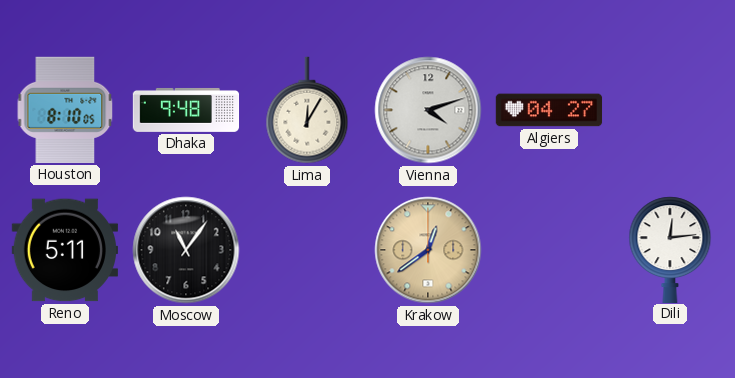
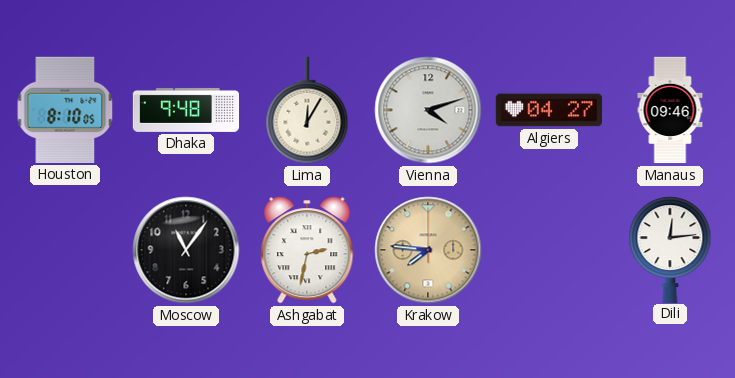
Manaus: none -> 09:46
Reno: 5:11 -> none
Ashgabat: none -> 2:32
Krakow: 12:39 -> 7:46
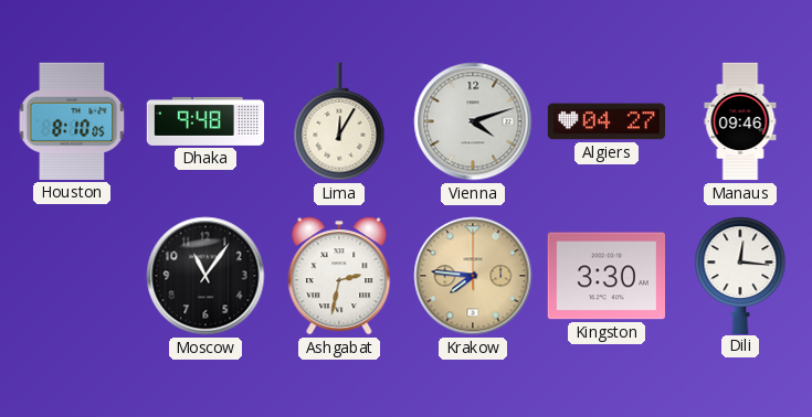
Kingston: none -> 3:30
Dili: 12:14 -> 12:16
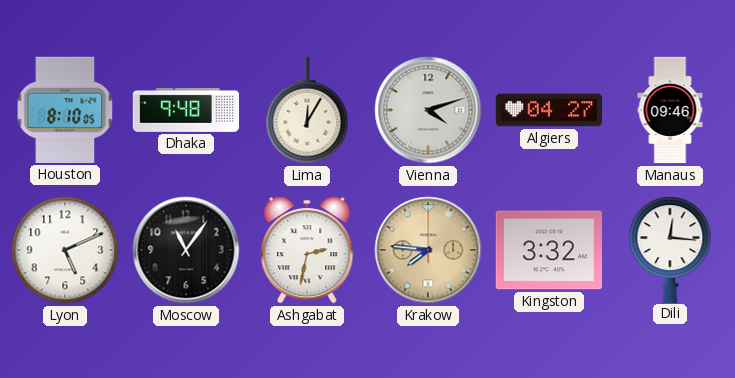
Lyon: none -> 5:11
Kingston: 3:30 -> 3:32
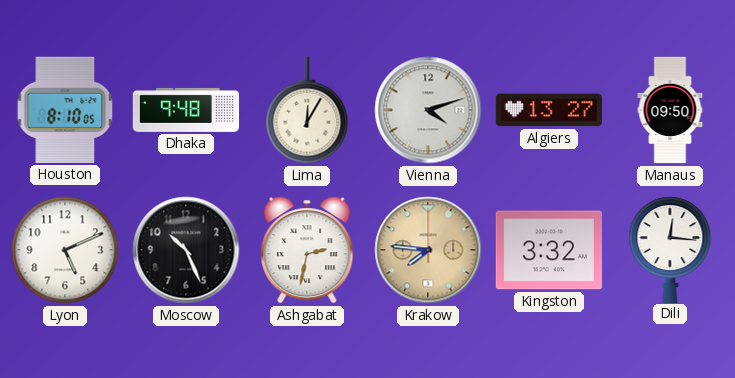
Algiers: 04:27 -> 13:27
Manaus: 09:46 -> 09:50
Moscow: 11:06 -> 10:26
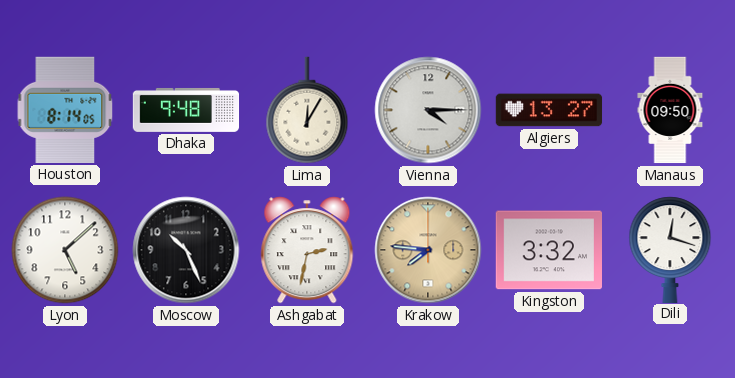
Houston: 8:10 -> 8:14
Vienna: 4:12 -> 4:15
Lyon: 5:11 -> 5:08
Dili: 12:16 -> 12:18
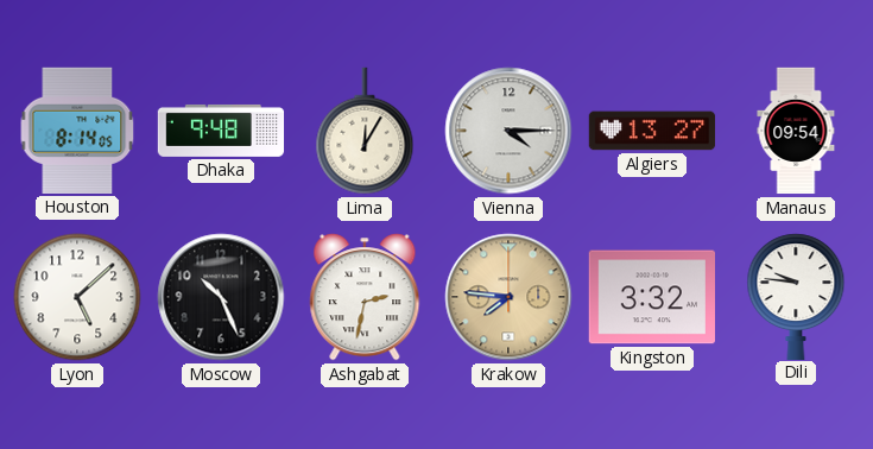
Manaus: 09:50 -> 09:54
Dili: 12:18 -> 9:46
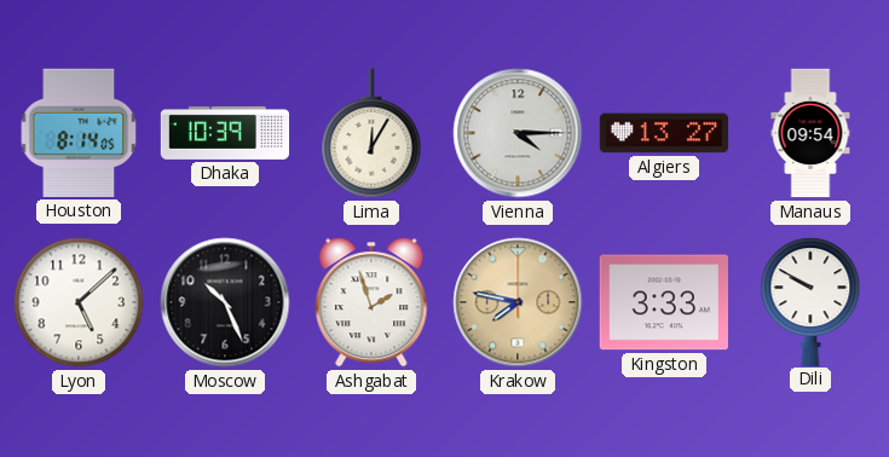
Dhaka: 9:48 -> 10:39
Ashgabat: 2:32 -> 1:57
Krakow: 7:46 -> 7:47
Kingston: 3:32 -> 3:33
Dili: 9:46 -> 9:50
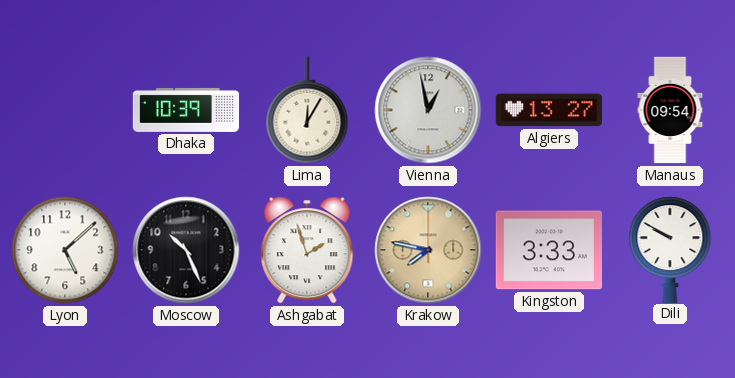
Houston: 8:14 -> none
Vienna: 4:15 -> 12:58
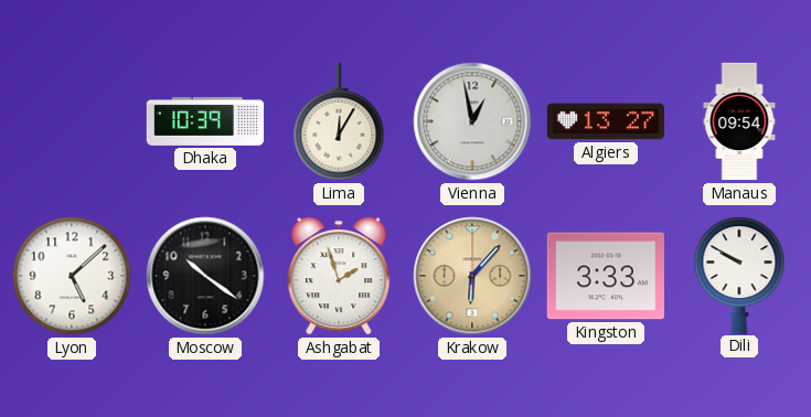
Moscow: 10:26 -> 10:21
Krakow: 7:47 -> 6:07
